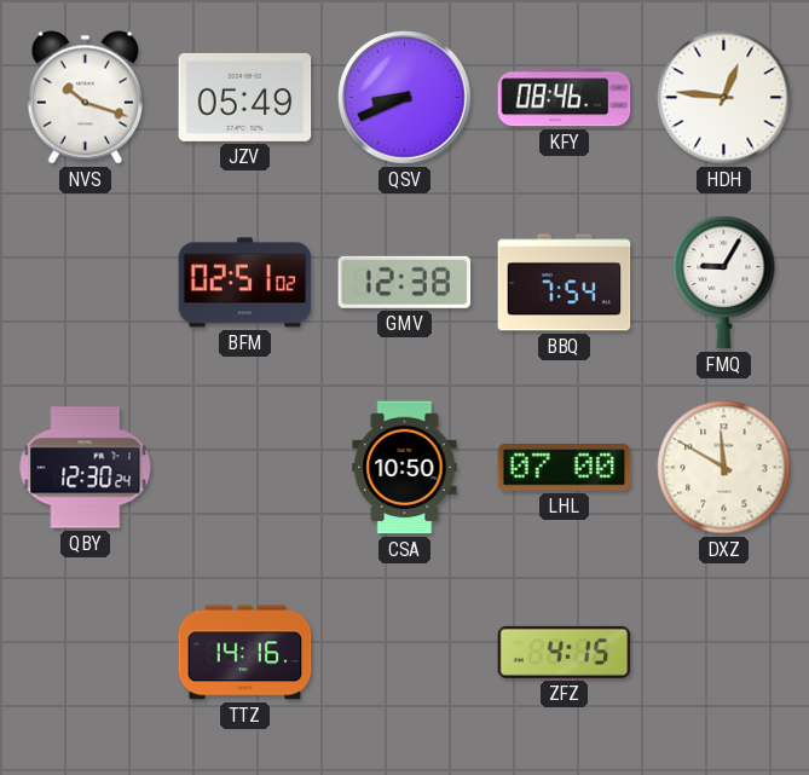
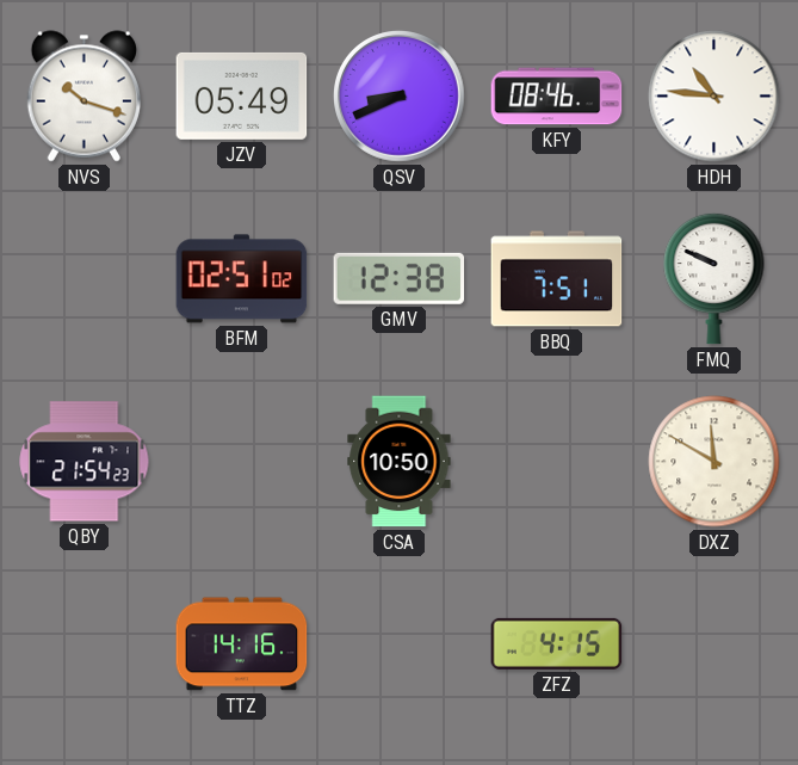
HDH: 12:46 -> 10:46
BBQ: 7:54 -> 7:51
FMQ: 9:05 -> 9:49
QBY: 12:30 -> 21:54
LHL: 07:00 -> none
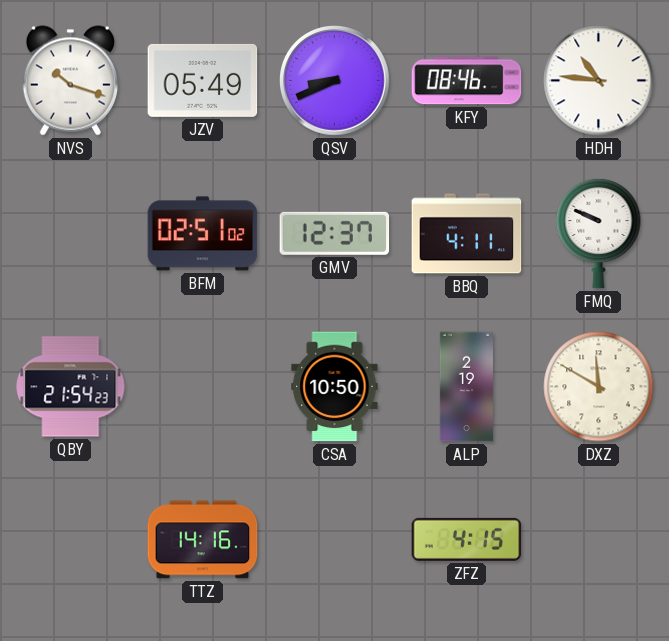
GMV: 12:38 -> 12:37
BBQ: 7:51 -> 4:11
ALP: none -> 2:19
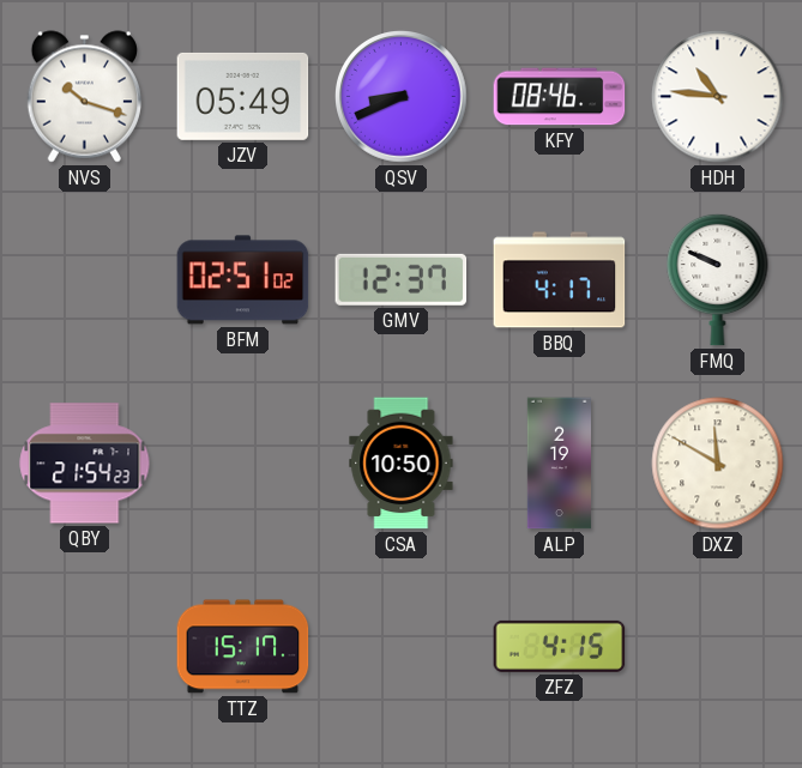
BBQ: 4:11 -> 4:17
TTZ: 14:16 -> 15:17
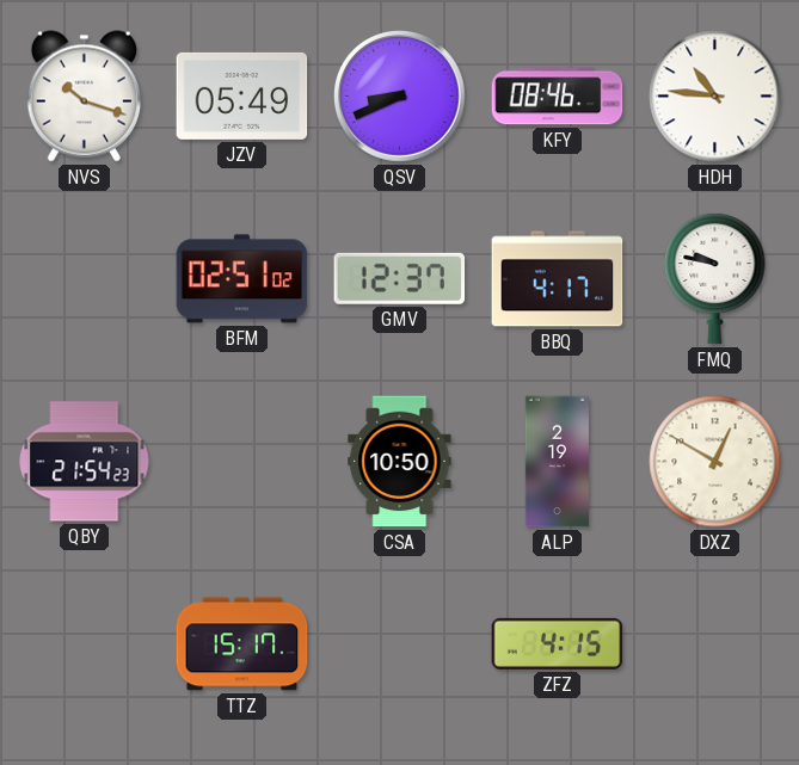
FMQ: 9:49 -> 9:47
DXZ: 11:50 -> 12:50
